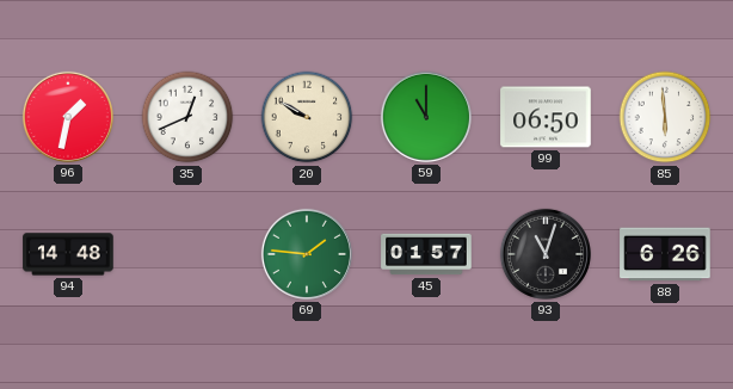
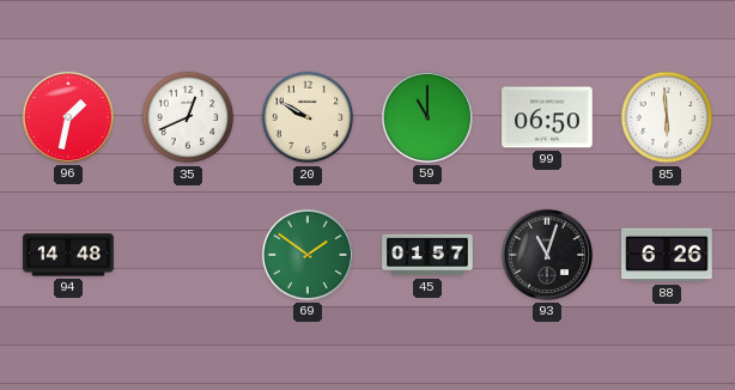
69: 1:46 -> 1:51
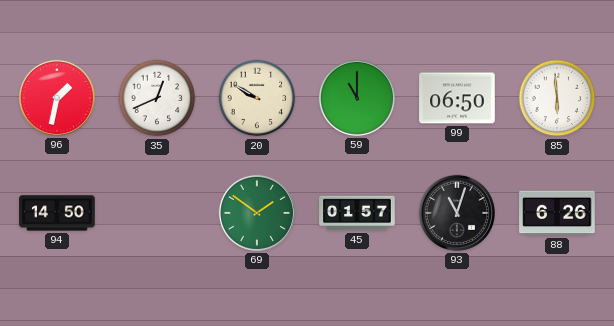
94: 14:48 -> 14:50
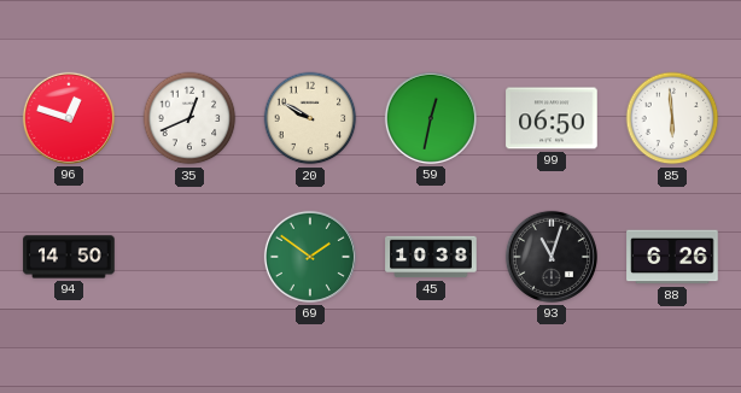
96: 1:32 -> 12:48
59: 11:00 -> 12:32
45: 01:57 -> 10:38
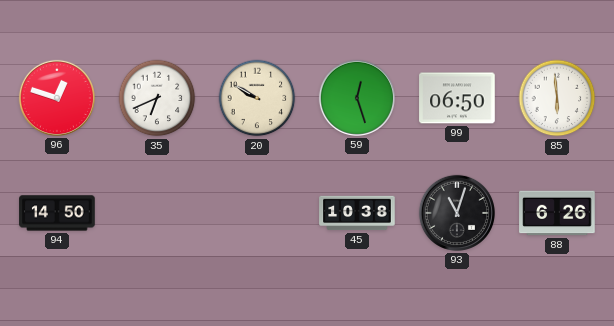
35: 12:41 -> 6:41
59: 12:32 -> 12:27
69: 1:51 -> none
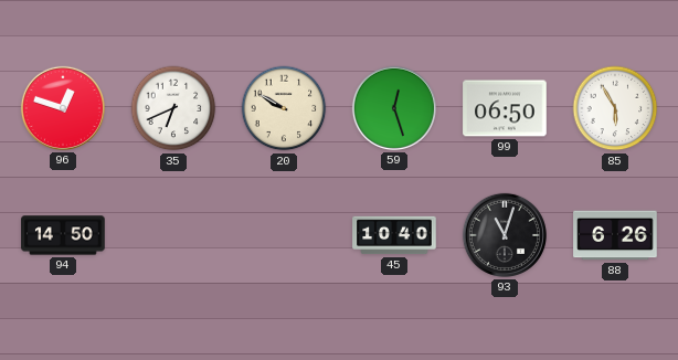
85: 5:59 -> 5:55
45: 10:38 -> 10:40
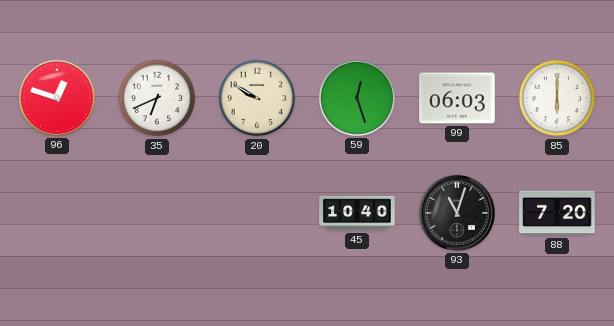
99: 06:50 -> 06:03
85: 5:55 -> 6:00
94: 14:50 -> none
88: 6:26 -> 7:20
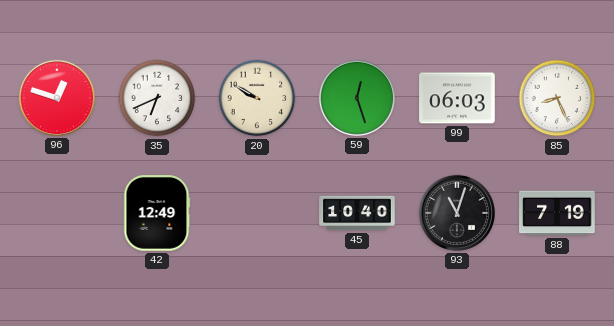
85: 6:00 -> 8:26
42: none -> 12:49
88: 7:20 -> 7:19
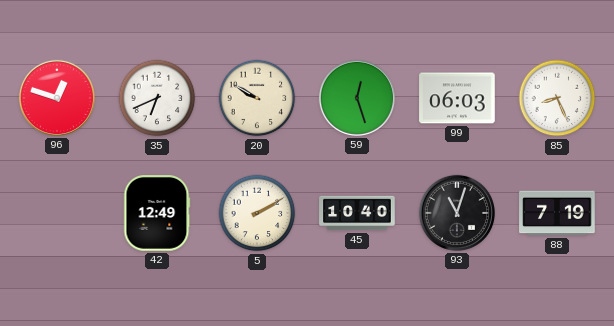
5: none -> 2:10
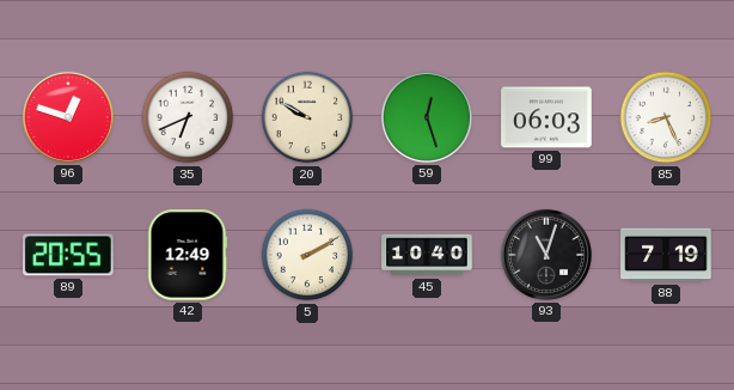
89: none -> 20:55
